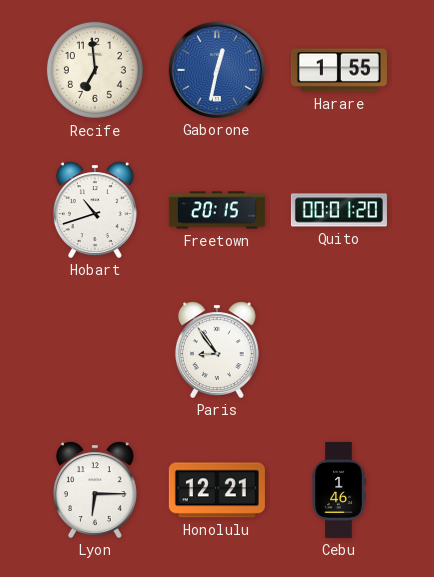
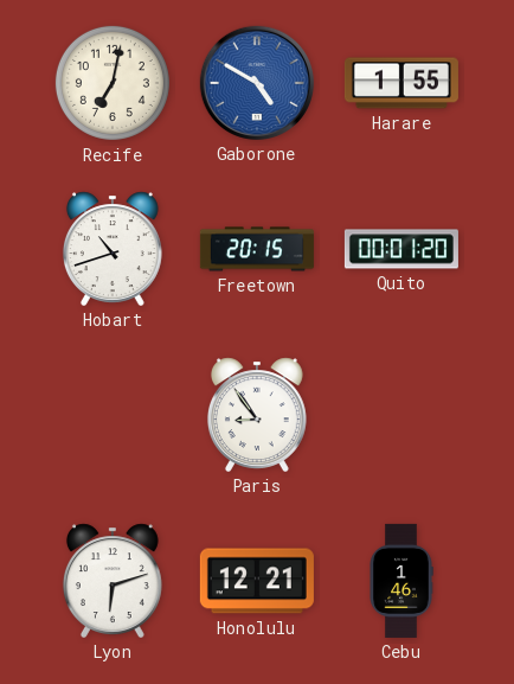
Recife: 6:59 -> 7:02
Gaborone: 12:32 -> 4:50
Lyon: 6:15 -> 6:12
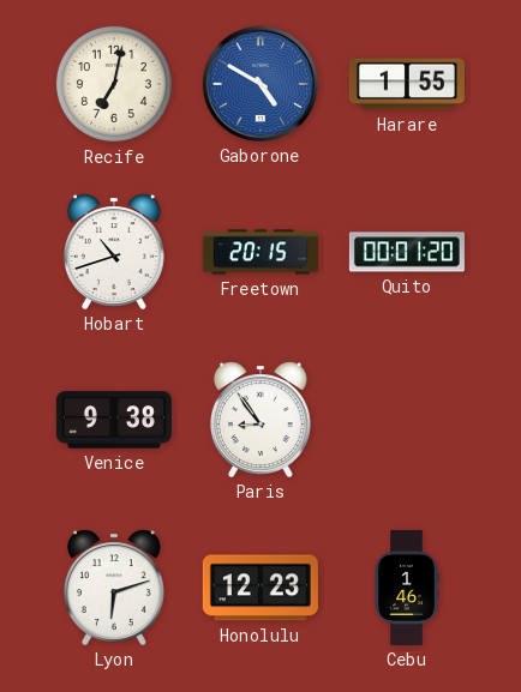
Venice: none -> 9:38
Honolulu: 12:21 -> 12:23
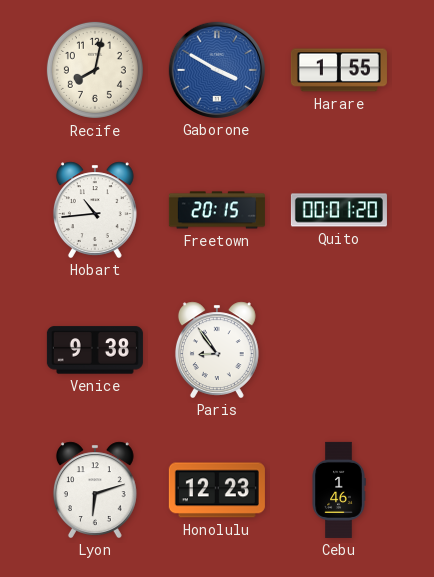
Recife: 7:02 -> 8:02
Gaborone: 4:50 -> 3:50
Hobart: 10:42 -> 10:44
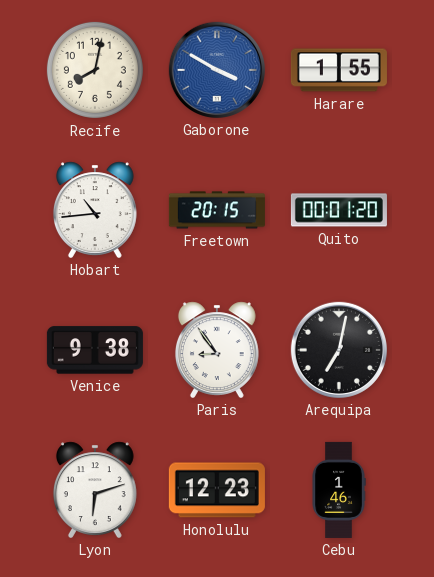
Arequipa: none -> 7:02
